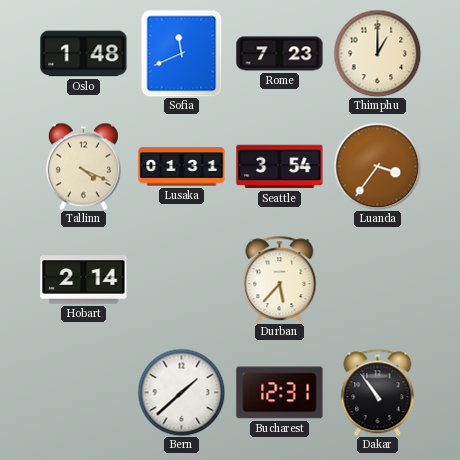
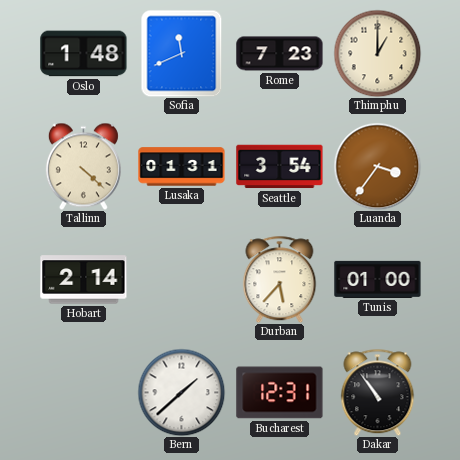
Tallinn: 4:19 -> 4:22
Tunis: none -> 01:00
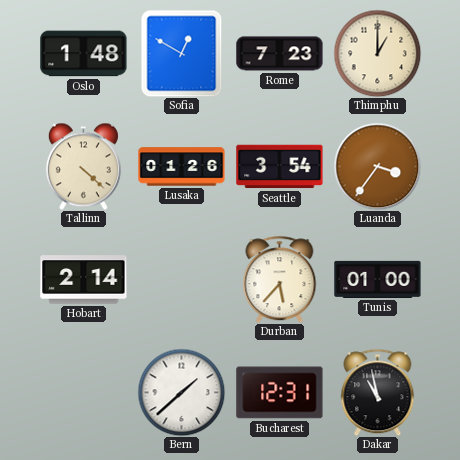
Sofia: 11:41 -> 12:50
Lusaka: 01:31 -> 01:26
Dakar: 10:54 -> 10:58
